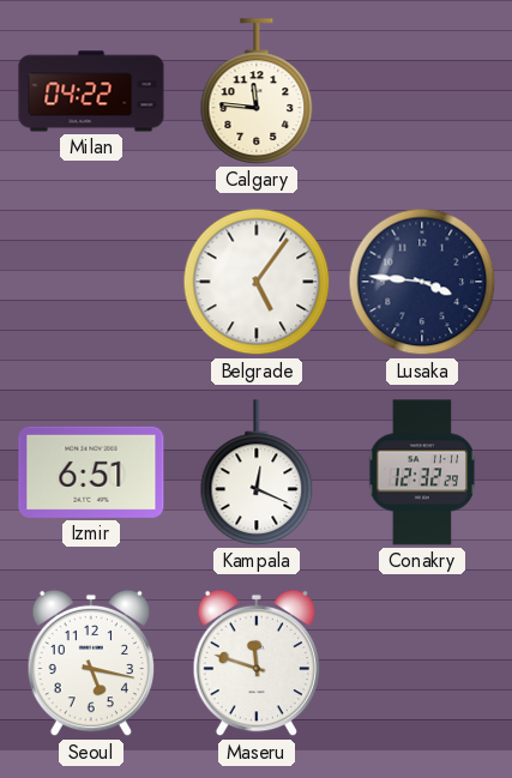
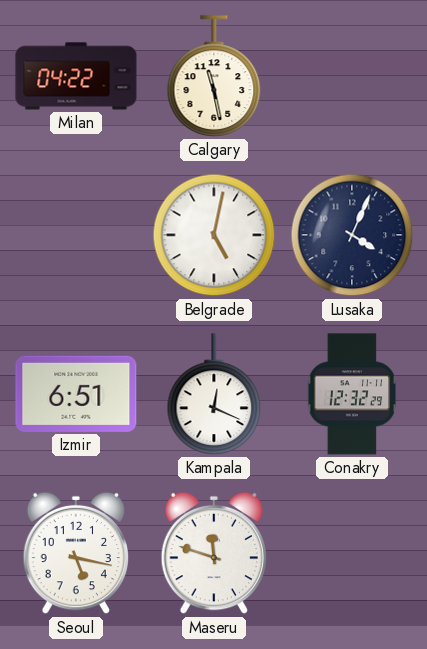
Calgary: 11:46 -> 11:28
Belgrade: 5:06 -> 5:02
Lusaka: 3:46 -> 4:04
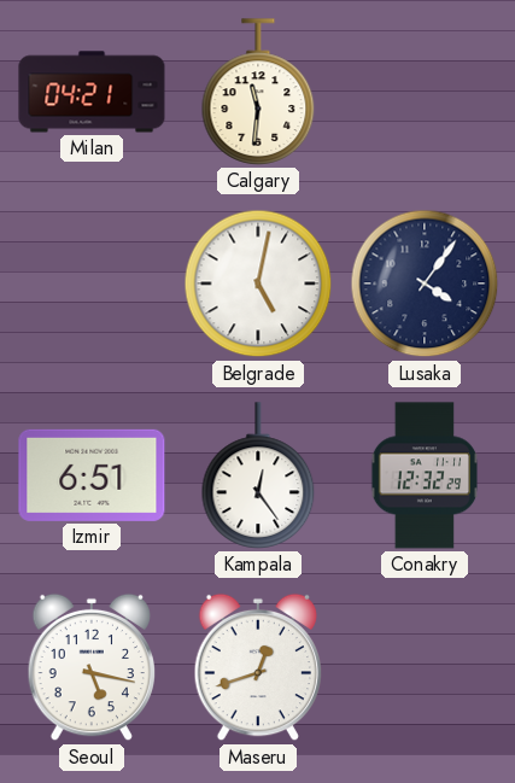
Milan: 04:22 -> 04:21
Calgary: 11:28 -> 11:31
Lusaka: 4:04 -> 4:06
Kampala: 12:19 -> 12:24
Maseru: 11:48 -> 12:42
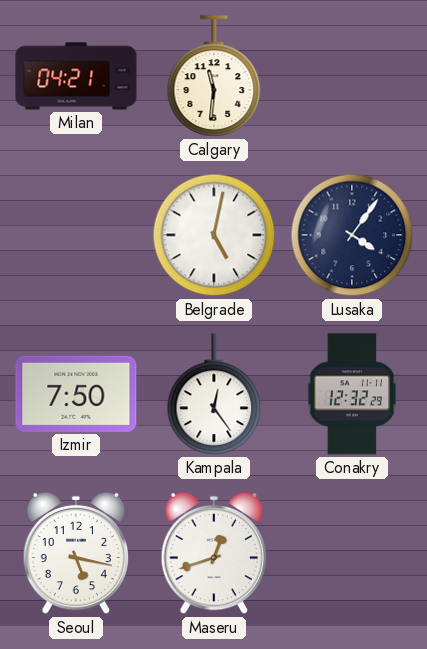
Izmir: 6:51 -> 7:50
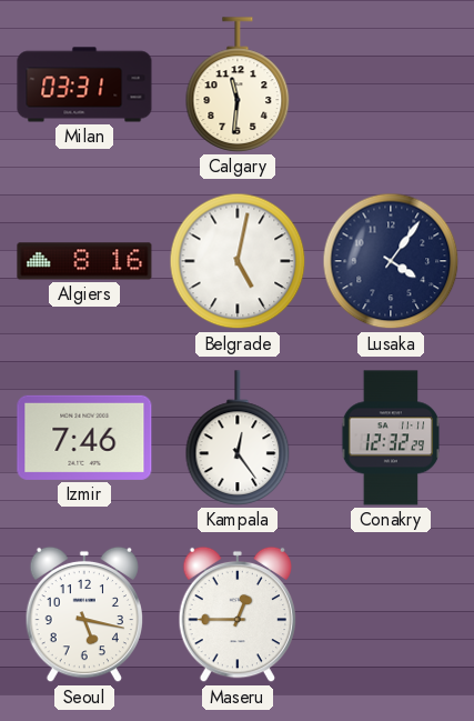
Milan: 04:21 -> 03:31
Algiers: none -> 8:16
Izmir: 7:50 -> 7:46
Maseru: 12:42 -> 12:45
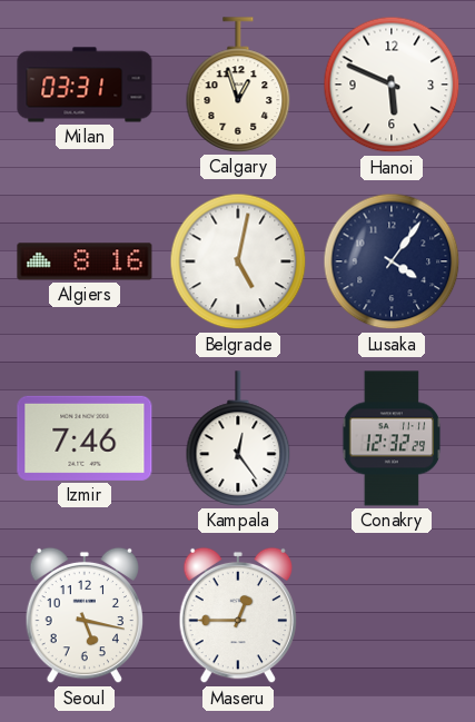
Calgary: 11:31 -> 12:57
Hanoi: none -> 5:49
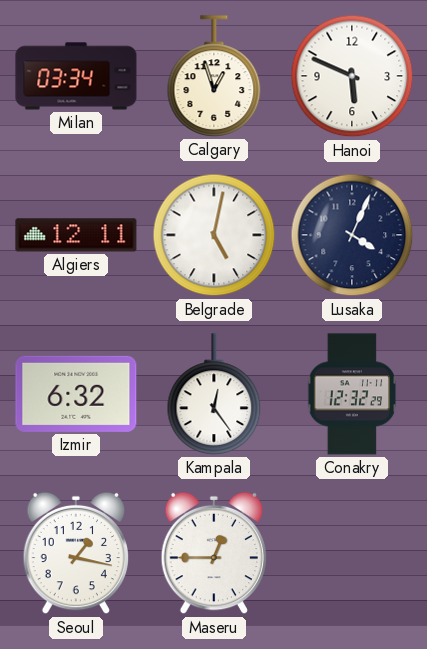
Milan: 03:31 -> 03:34
Algiers: 8:16 -> 12:11
Lusaka: 4:06 -> 4:04
Izmir: 7:46 -> 6:32
Seoul: 5:17 -> 1:17
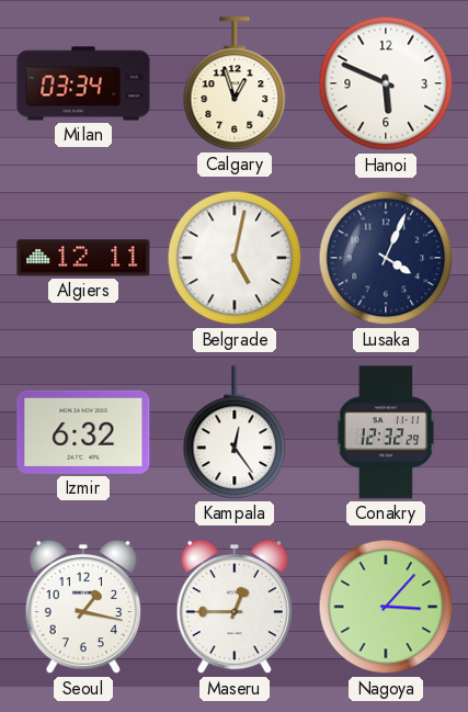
Nagoya: none -> 3:07
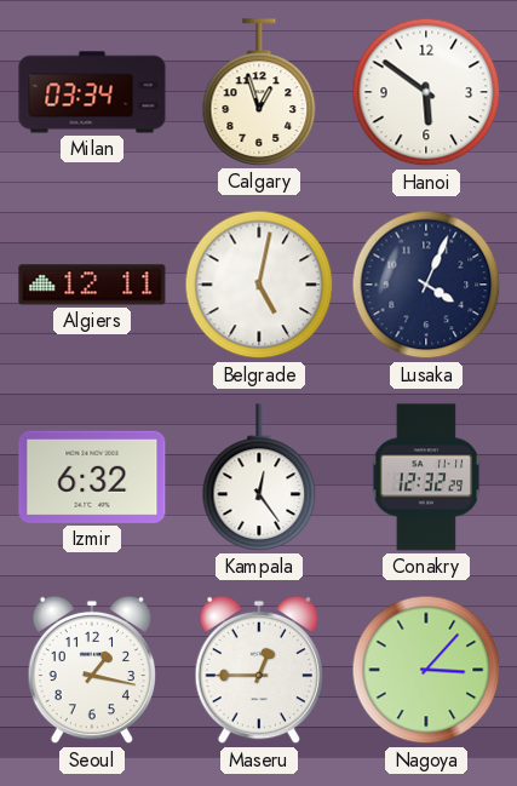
Hanoi: 5:49 -> 5:51
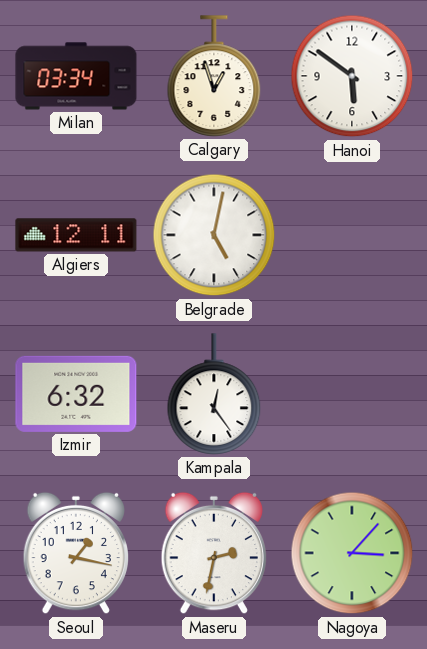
Lusaka: 4:04 -> none
Conakry: 12:32 -> none
Maseru: 12:45 -> 2:32
